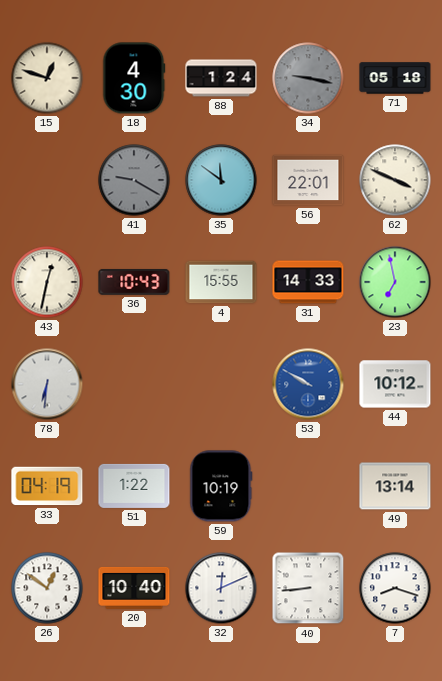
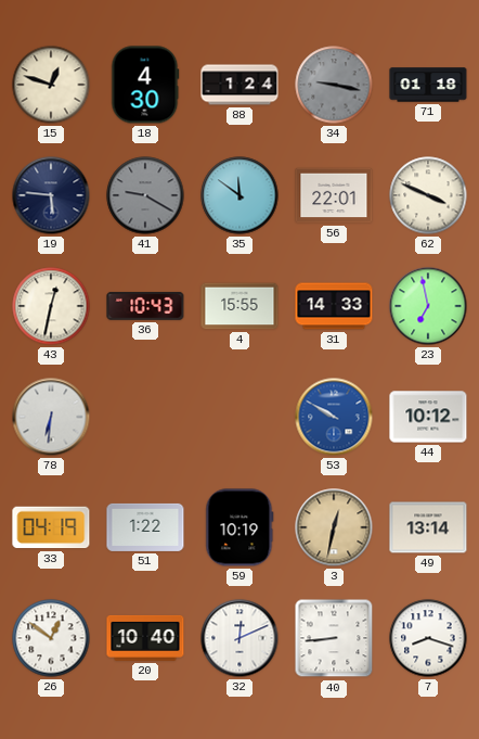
71: 05:18 -> 01:18
19: none -> 5:46
3: none -> 12:32
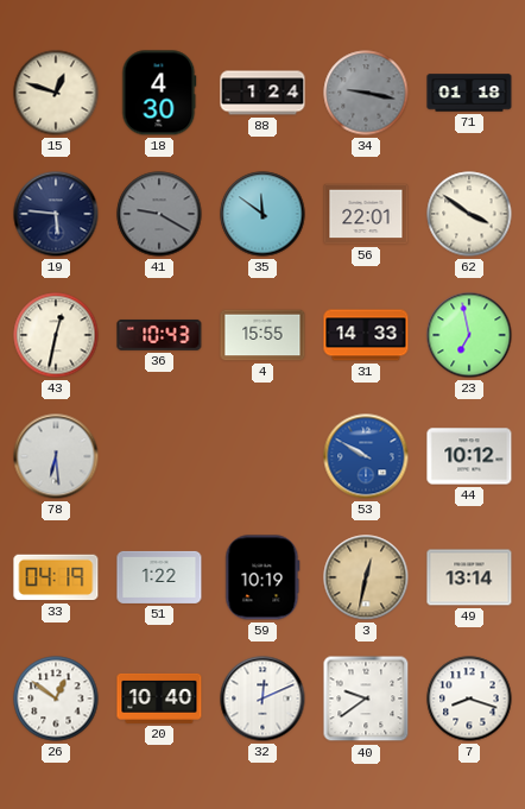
62: 3:49 -> 3:51
78: 6:31 -> 6:29
40: 8:44 -> 9:39
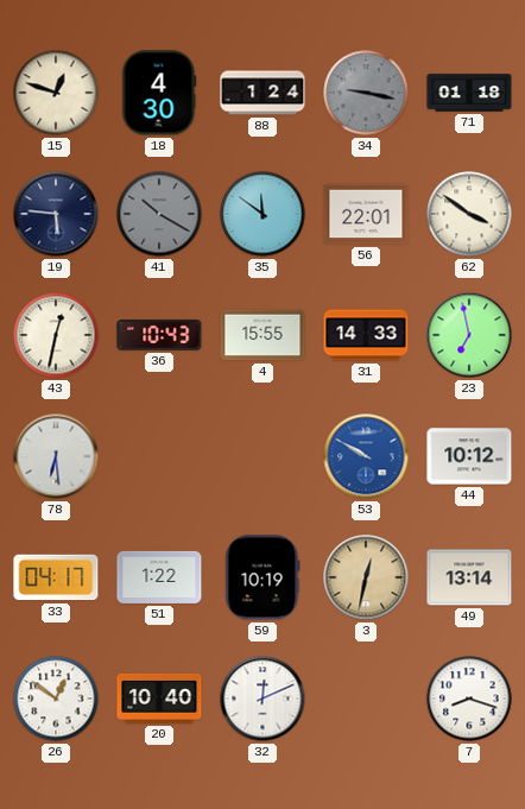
41: 9:20 -> 10:20
33: 04:19 -> 04:17
40: 9:39 -> none
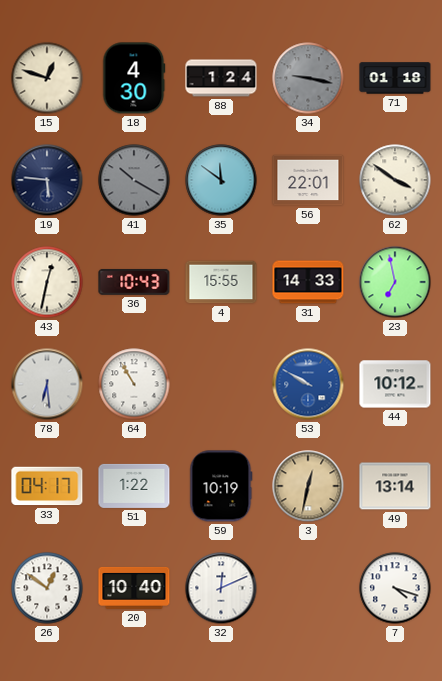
64: none -> 10:55
7: 8:18 -> 4:18
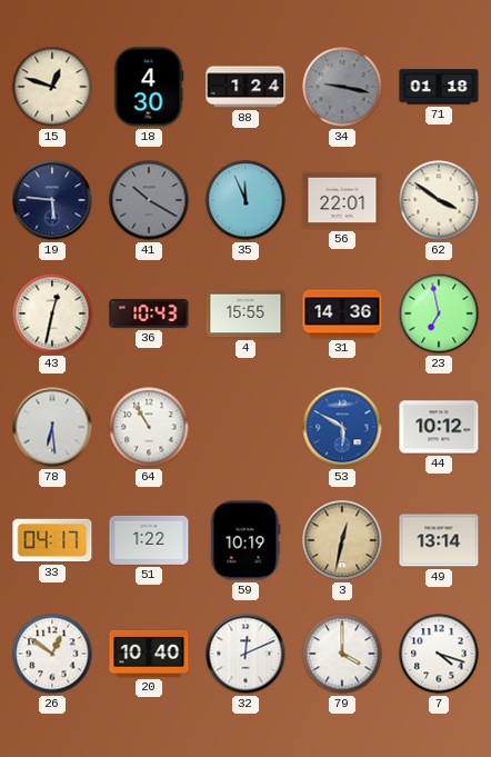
35: 11:51 -> 11:56
31: 14:33 -> 14:36
53: 9:50 -> 5:50
79: none -> 4:00
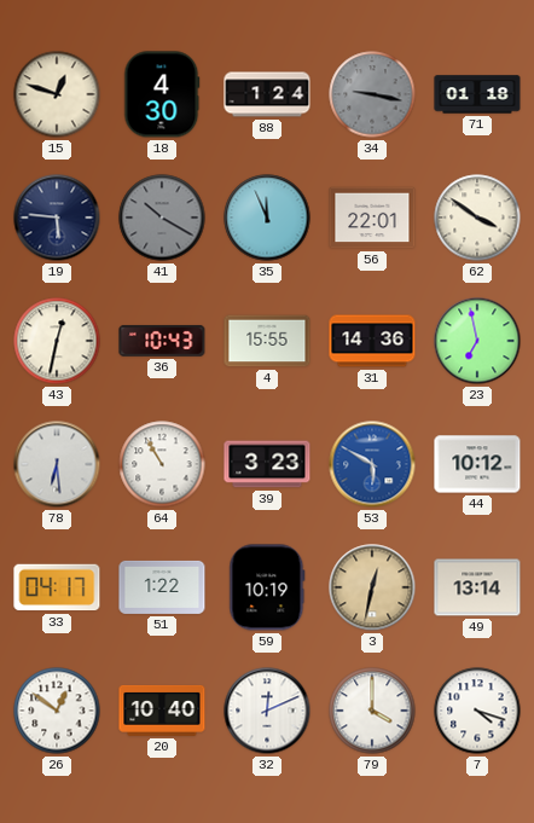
39: none -> 3:23
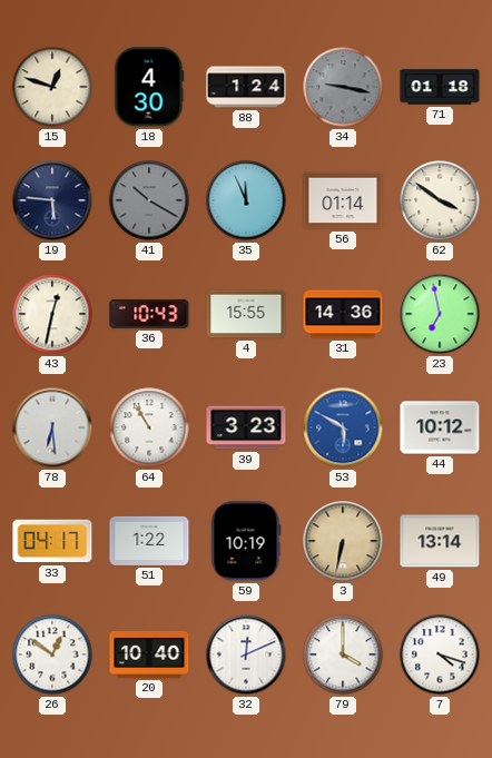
56: 22:01 -> 01:14
3: 12:32 -> 6:32
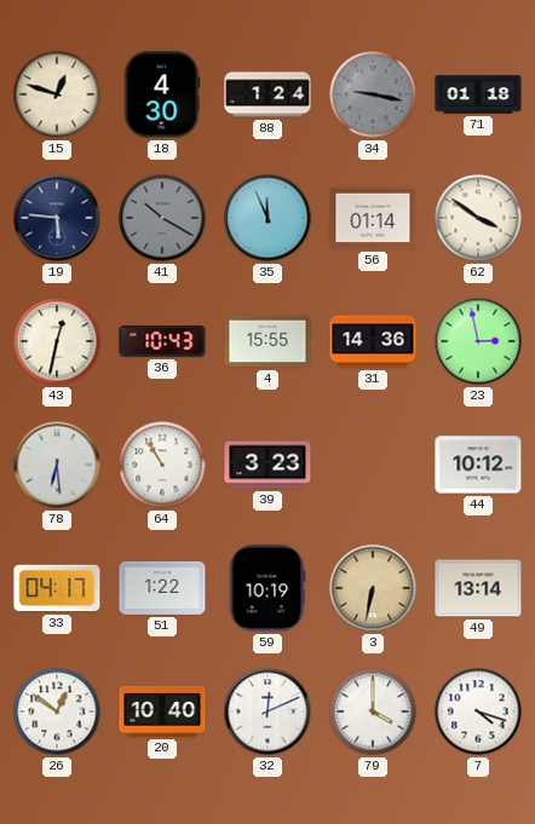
23: 6:58 -> 2:58
53: 5:50 -> none
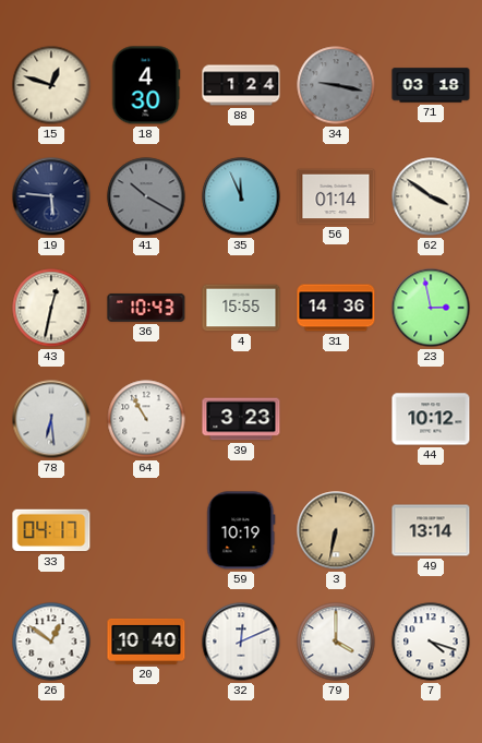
71: 01:18 -> 03:18
51: 1:22 -> none
